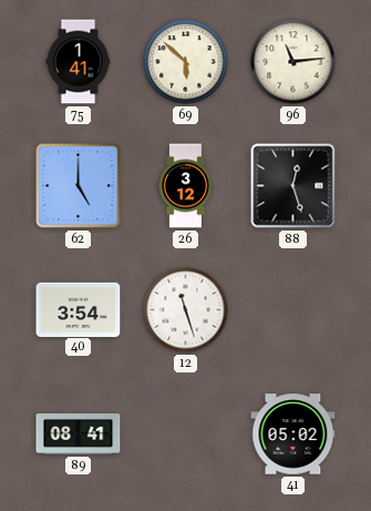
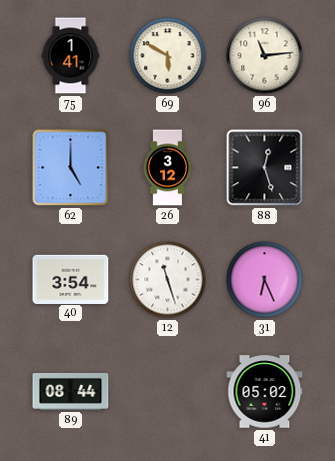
69: 5:52 -> 5:50
31: none -> 6:26
89: 08:41 -> 08:44
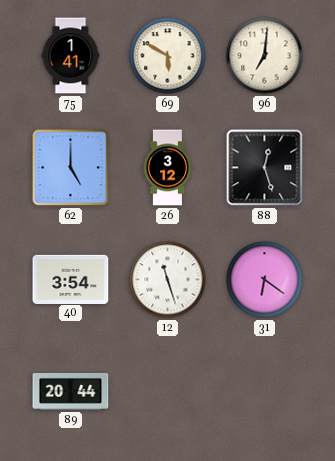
96: 11:14 -> 7:01
31: 6:26 -> 6:21
89: 08:44 -> 20:44
41: 05:02 -> none
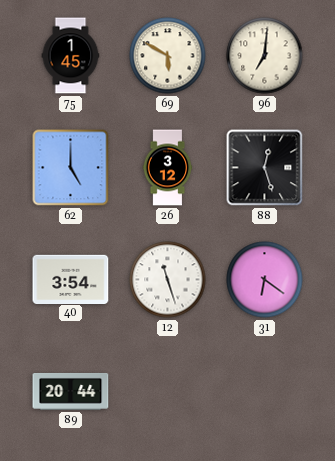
75: 1:41 -> 1:45
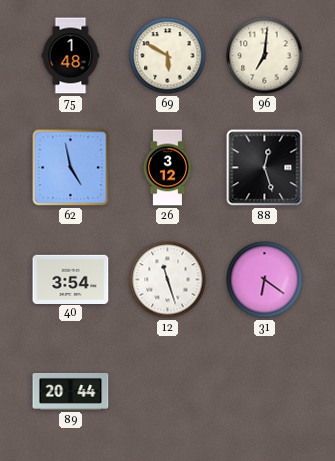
75: 1:45 -> 1:48
62: 5:00 -> 4:58
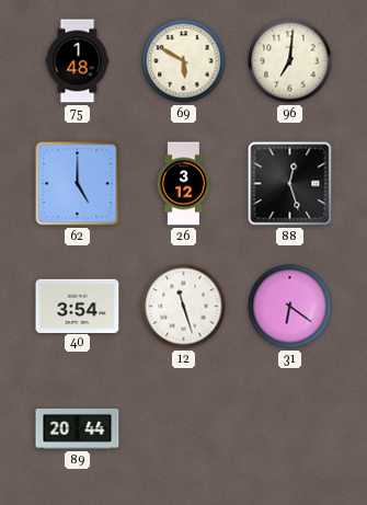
62: 4:58 -> 5:00
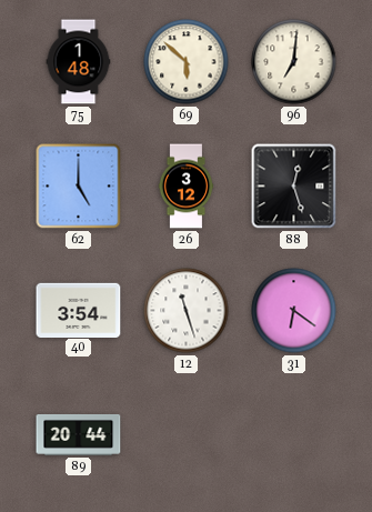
69: 5:50 -> 5:52
